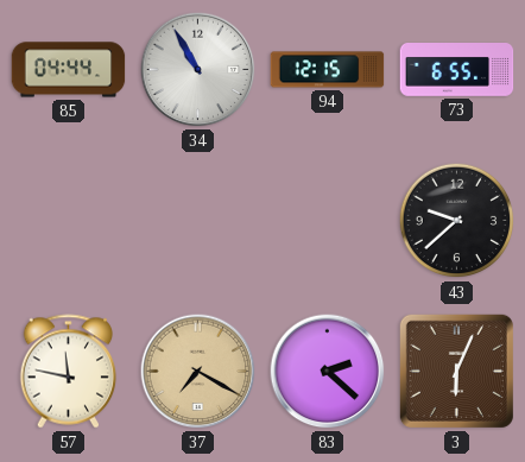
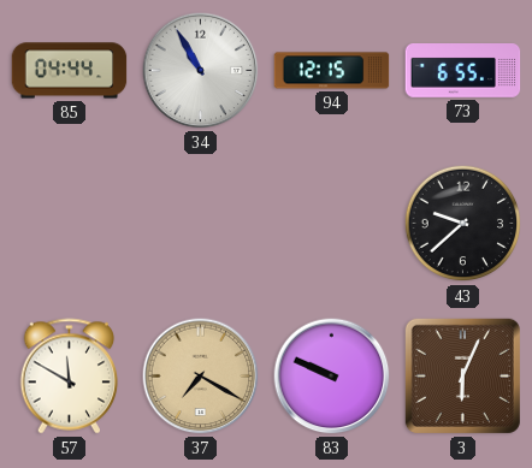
57: 11:47 -> 11:50
83: 2:22 -> 9:49
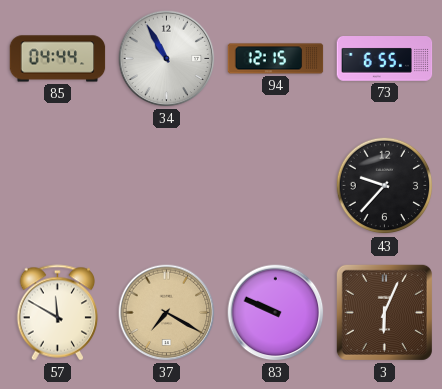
43: 9:38 -> 9:37
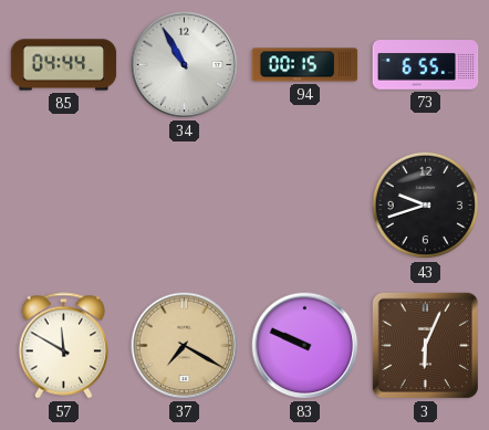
94: 12:15 -> 00:15
43: 9:37 -> 9:42
